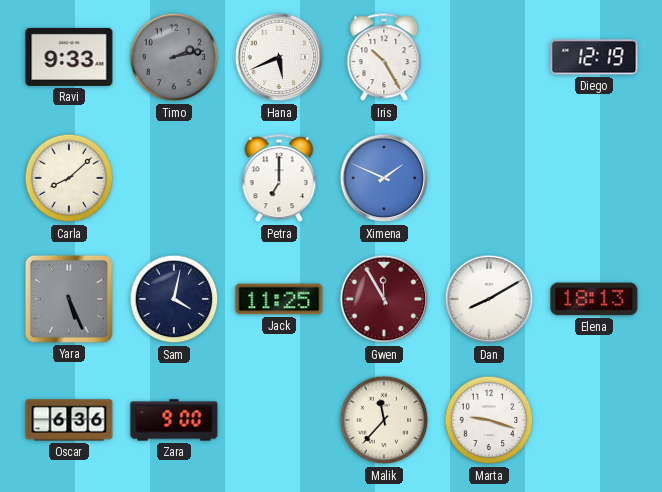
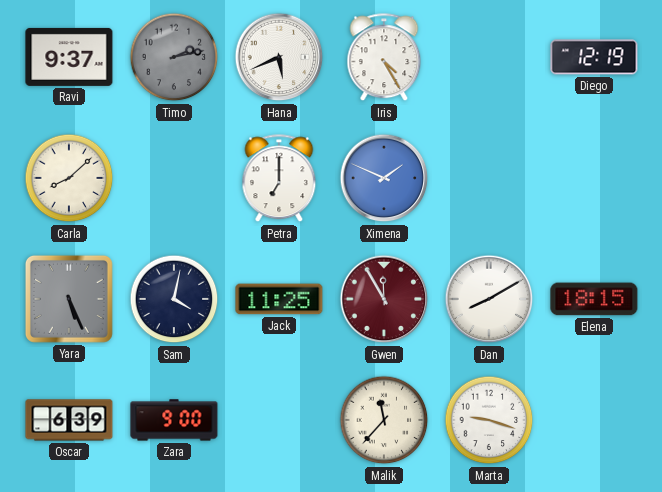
Ravi: 9:33 -> 9:37
Iris: 10:25 -> 4:25
Elena: 18:13 -> 18:15
Oscar: 6:36 -> 6:39
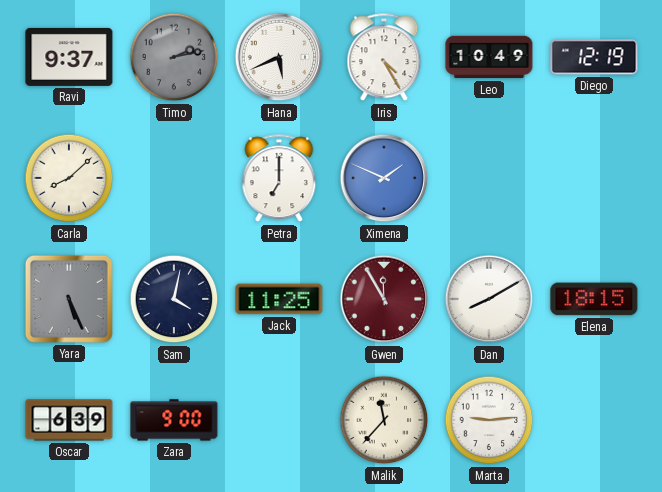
Leo: none -> 10:49
Marta: 9:18 -> 9:14
